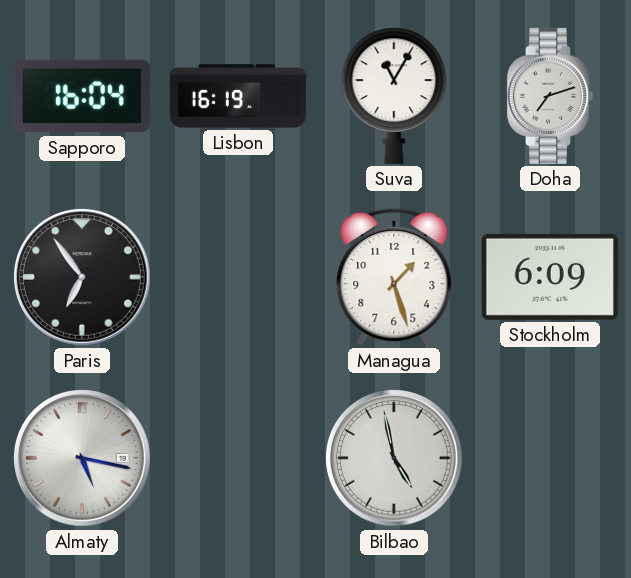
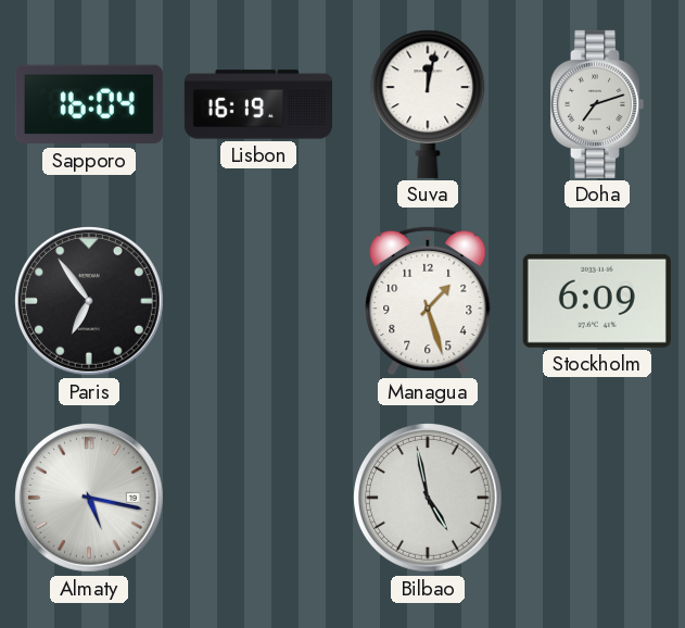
Suva: 11:05 -> 12:02
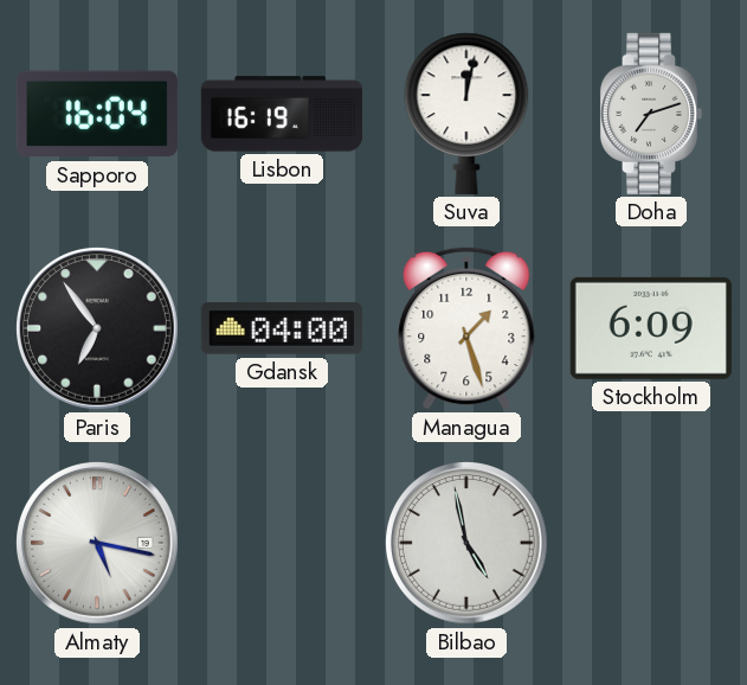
Gdansk: none -> 04:00
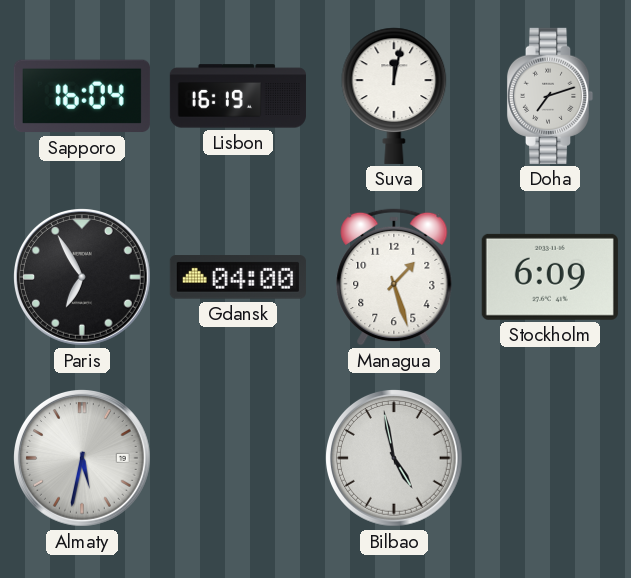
Paris: 6:54 -> 6:55
Almaty: 5:17 -> 5:32
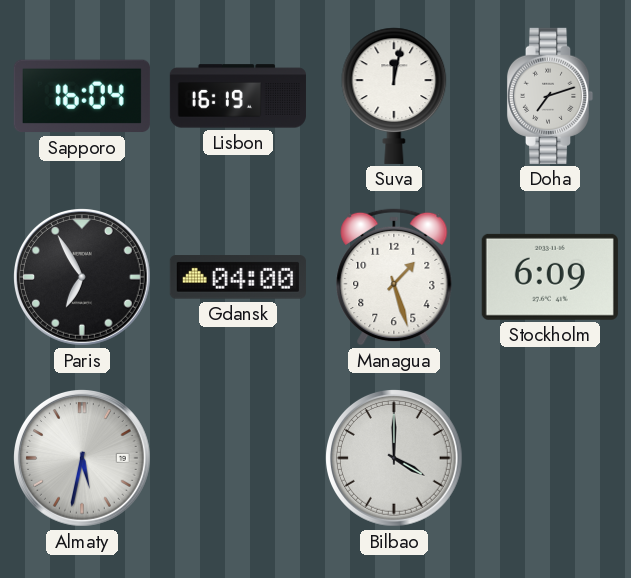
Bilbao: 4:58 -> 4:00
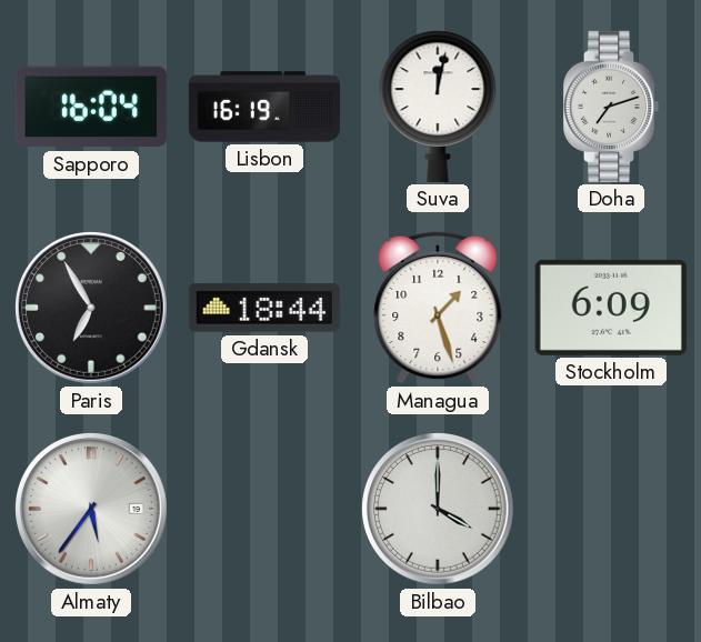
Gdansk: 04:00 -> 18:44
Almaty: 5:32 -> 5:36
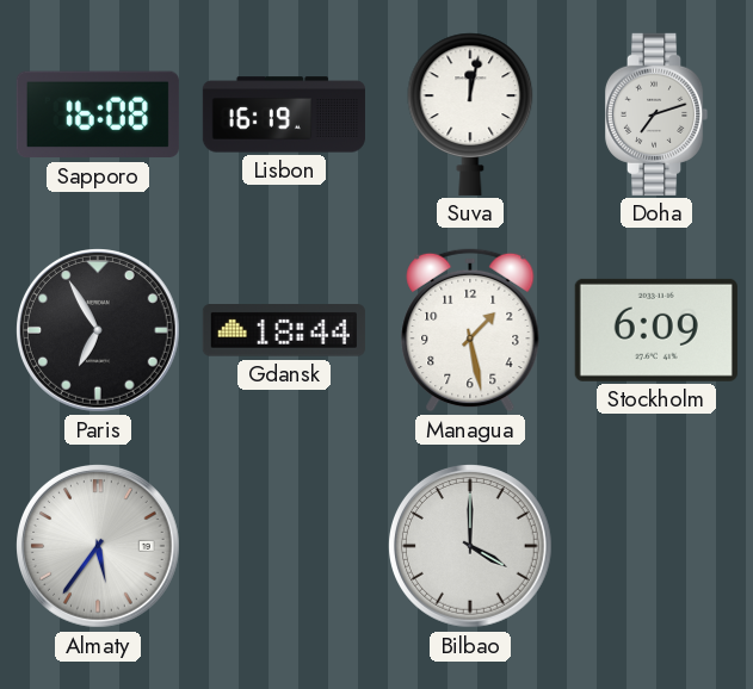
Sapporo: 16:04 -> 16:08
Managua: 1:27 -> 1:28
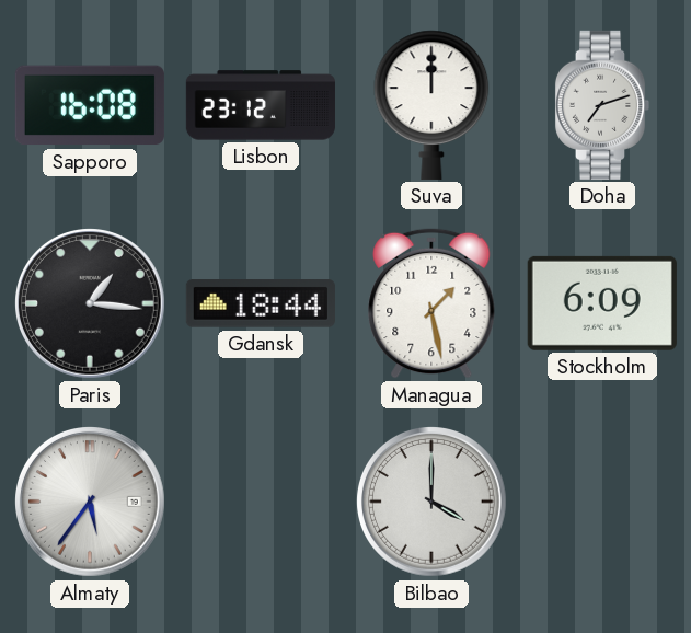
Lisbon: 16:19 -> 23:12
Suva: 12:02 -> 12:00
Paris: 6:55 -> 1:16
